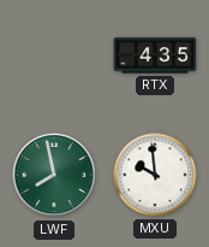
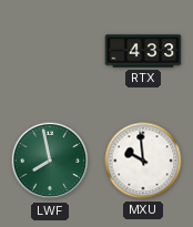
RTX: 4:35 -> 4:33
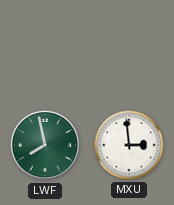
RTX: 4:33 -> none
MXU: 9:59 -> 2:59
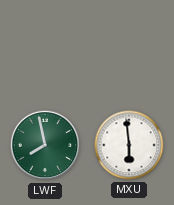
MXU: 2:59 -> 5:59
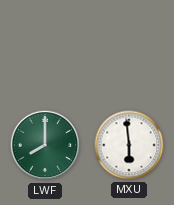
LWF: 7:58 -> 8:00
